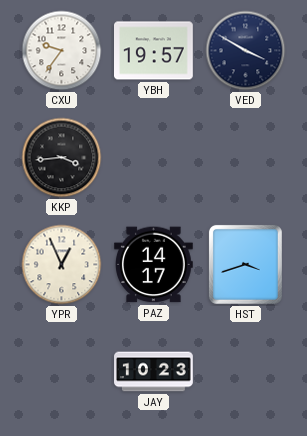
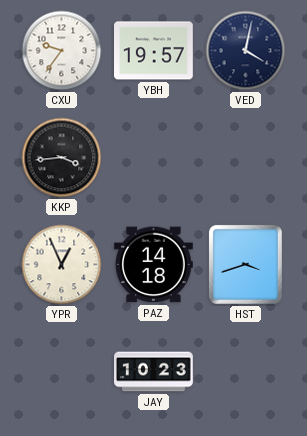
VED: 3:50 -> 4:02
PAZ: 14:17 -> 14:18
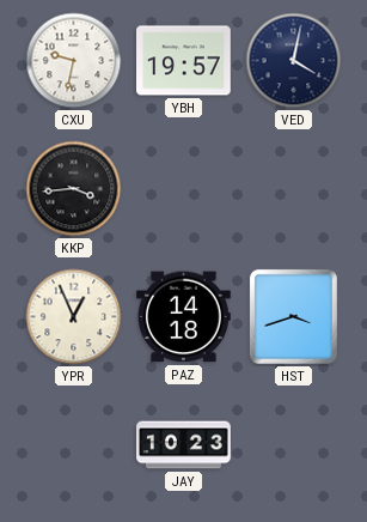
CXU: 9:36 -> 9:32
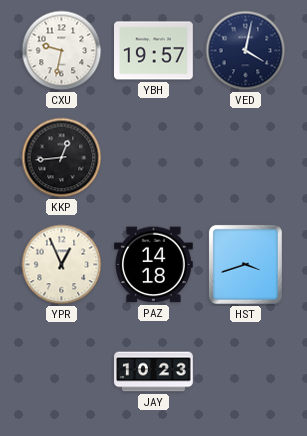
KKP: 3:44 -> 12:44
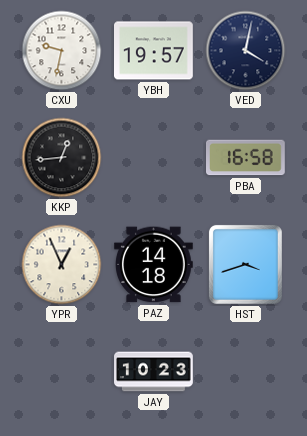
PBA: none -> 16:58
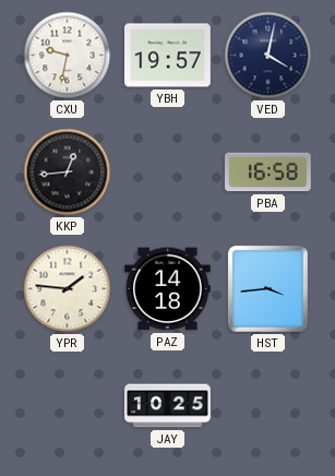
YPR: 12:56 -> 1:46
HST: 3:42 -> 3:44
JAY: 10:23 -> 10:25
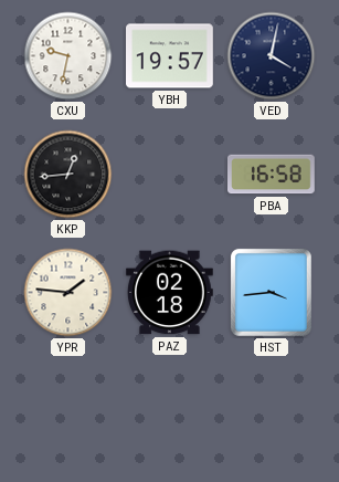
PAZ: 14:18 -> 02:18
JAY: 10:25 -> none
